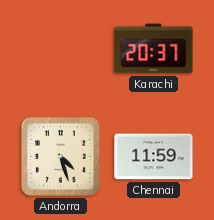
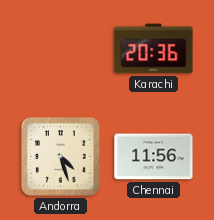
Karachi: 20:37 -> 20:36
Chennai: 11:59 -> 11:56
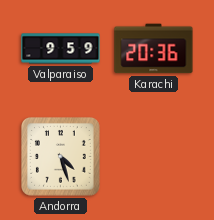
Valparaiso: none -> 9:59
Chennai: 11:56 -> none
